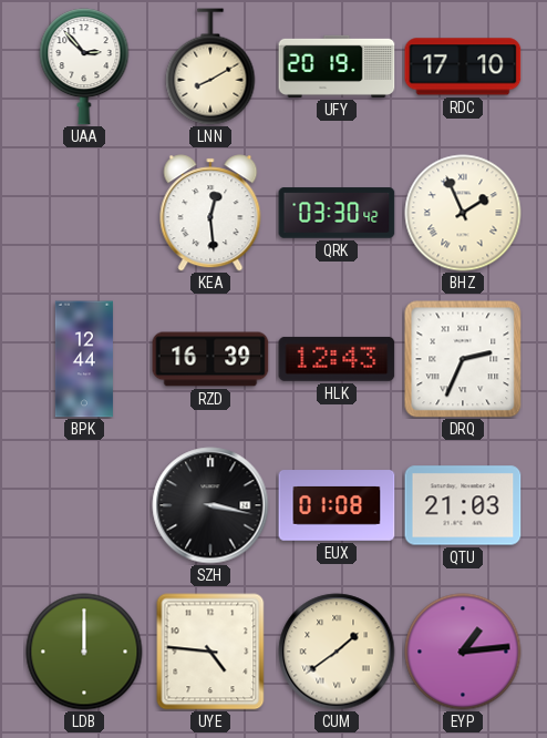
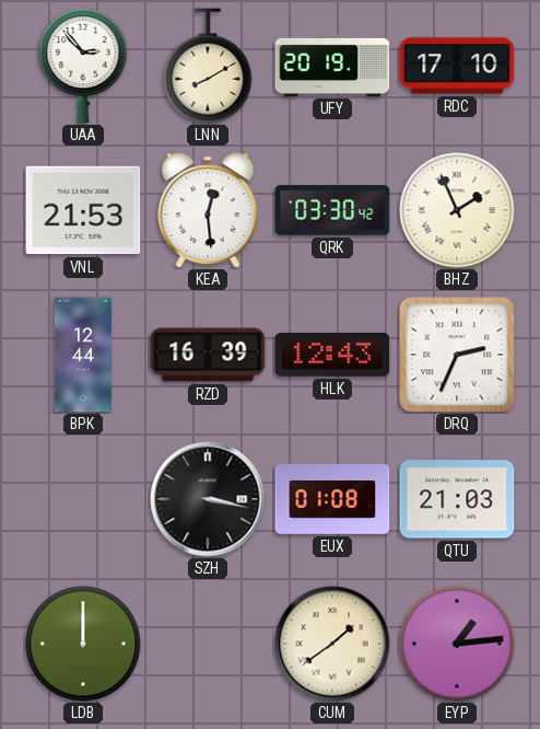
VNL: none -> 21:53
UYE: 4:46 -> none
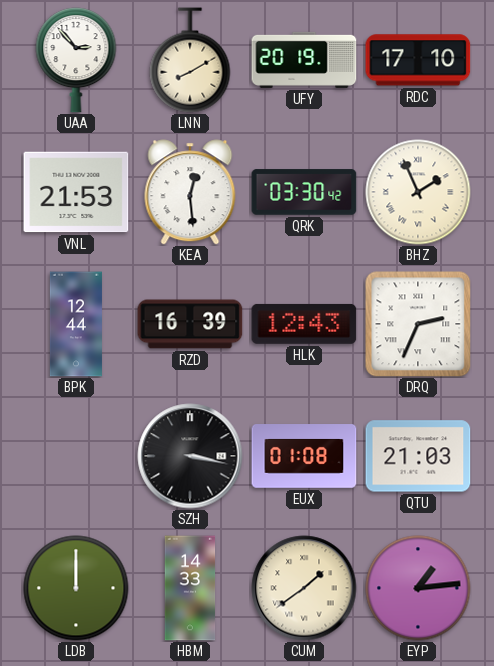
HBM: none -> 14:33
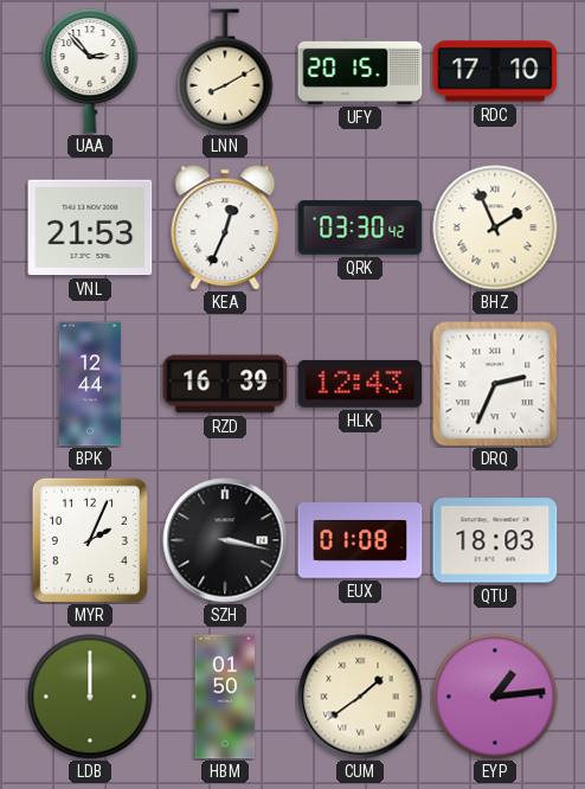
UFY: 20:19 -> 20:15
KEA: 12:29 -> 12:34
MYR: none -> 2:04
QTU: 21:03 -> 18:03
HBM: 14:33 -> 01:50
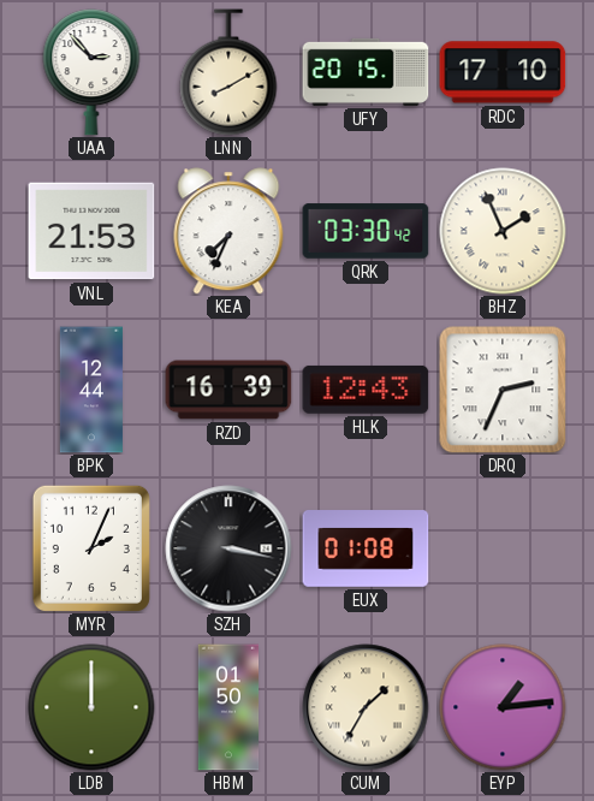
KEA: 12:34 -> 7:34
QTU: 18:03 -> none
CUM: 1:39 -> 1:35
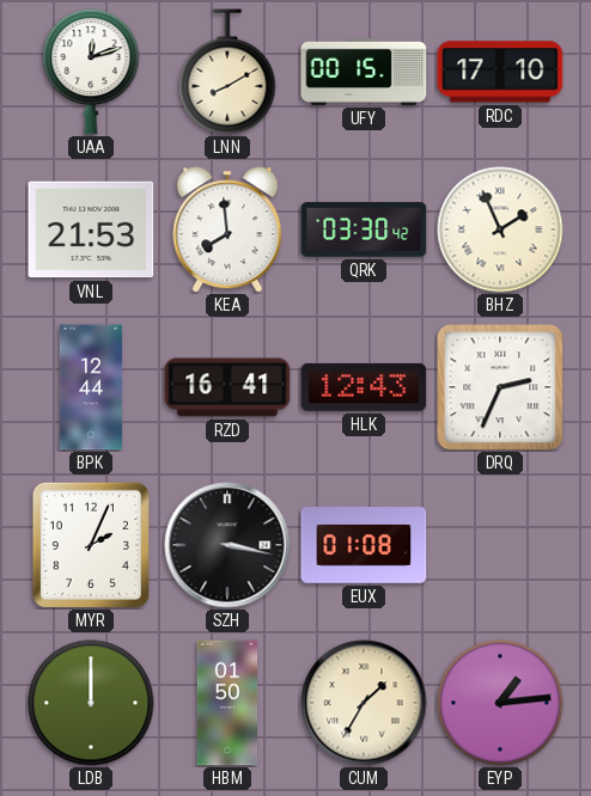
UAA: 2:53 -> 12:12
UFY: 20:15 -> 00:15
KEA: 7:34 -> 7:59
RZD: 16:39 -> 16:41
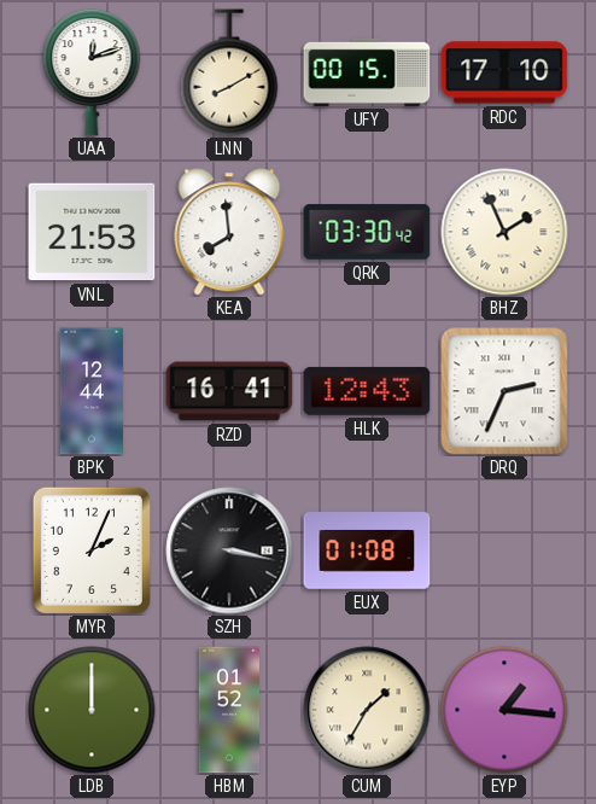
HBM: 01:50 -> 01:52
EYP: 1:14 -> 1:16
